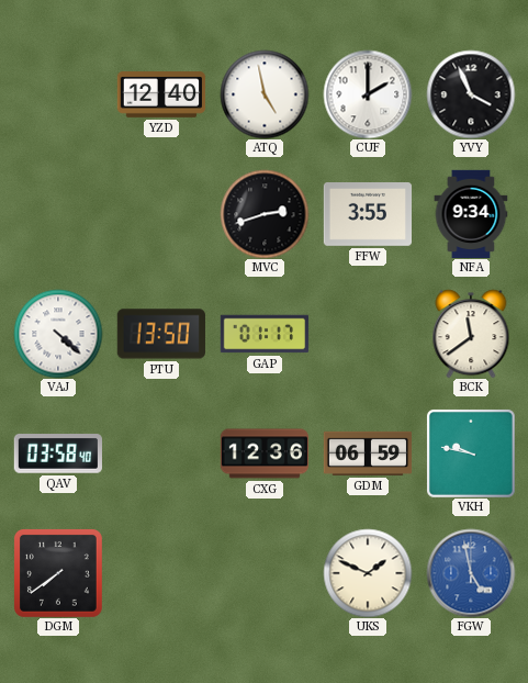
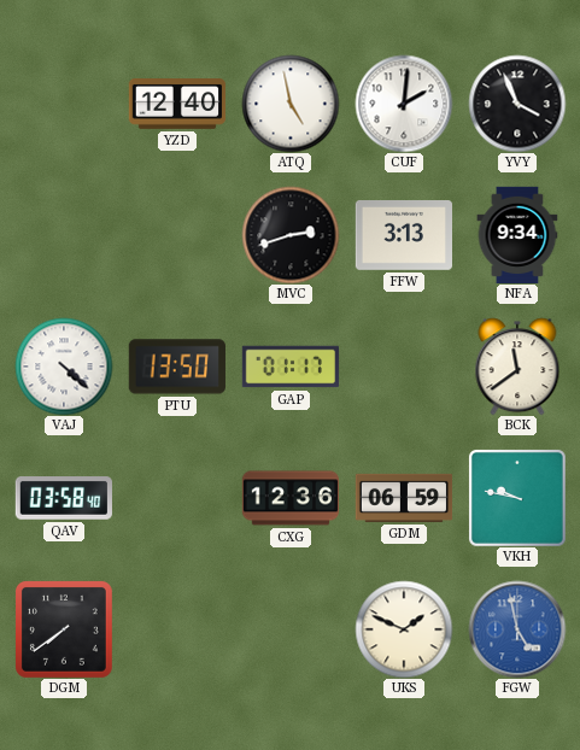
CUF: 2:00 -> 2:01
FFW: 3:55 -> 3:13
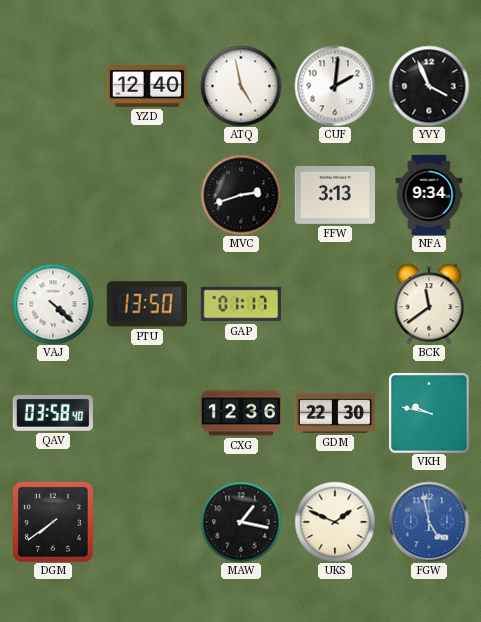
GDM: 06:59 -> 22:30
MAW: none -> 1:17
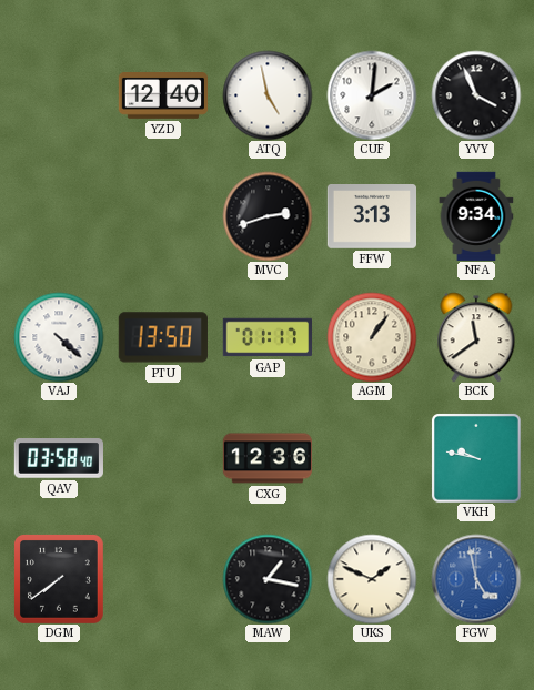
AGM: none -> 1:06
GDM: 22:30 -> none
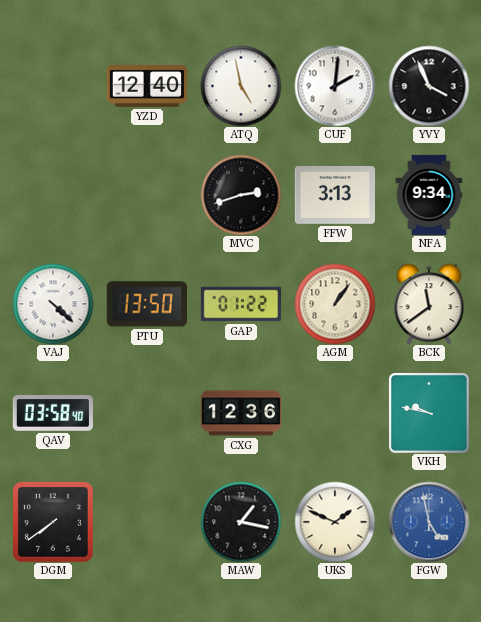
GAP: 01:17 -> 01:22
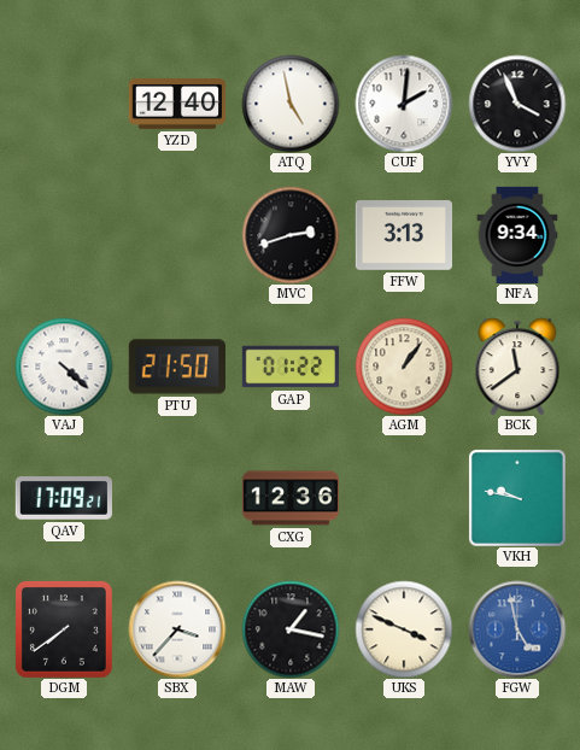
PTU: 13:50 -> 21:50
QAV: 03:58 -> 17:09
SBX: none -> 3:37
UKS: 1:49 -> 3:49
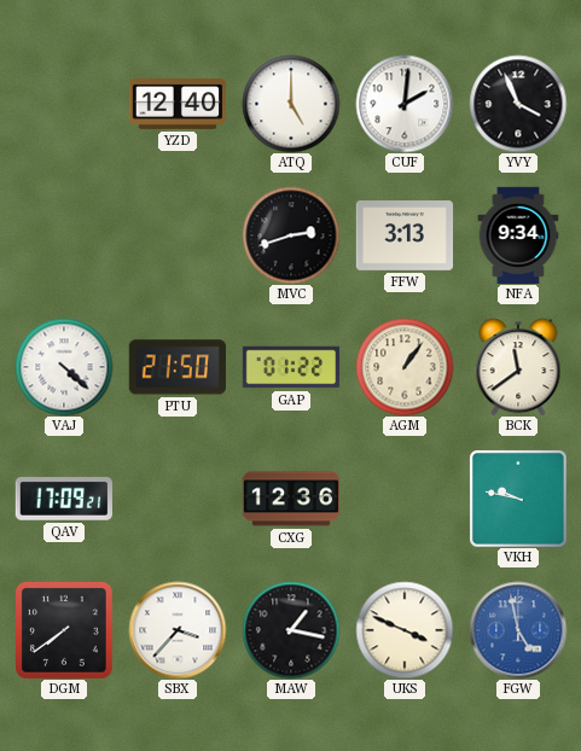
ATQ: 4:58 -> 5:00
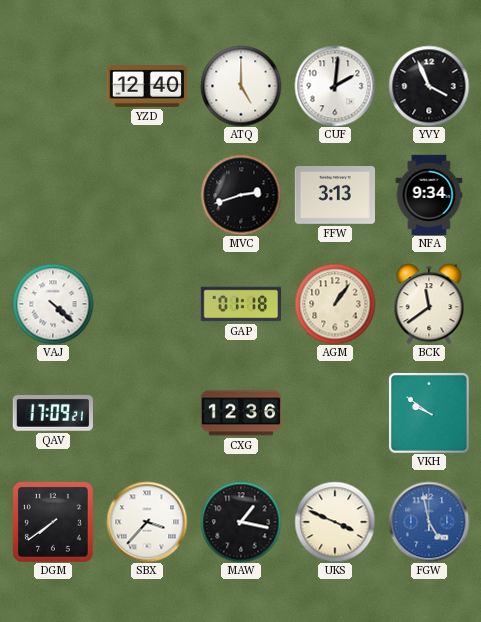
PTU: 21:50 -> none
GAP: 01:22 -> 01:18
VKH: 9:47 -> 9:51
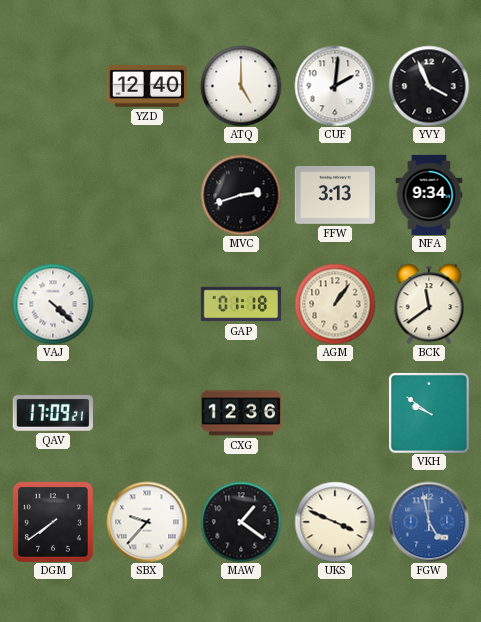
SBX: 3:37 -> 9:37
MAW: 1:17 -> 1:21
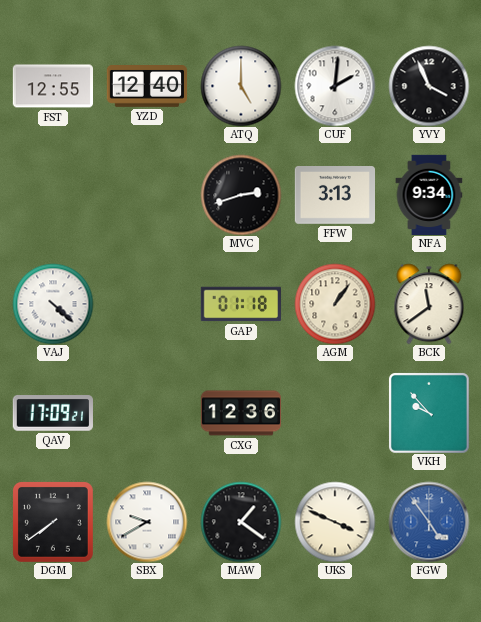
FST: none -> 12:55
VKH: 9:51 -> 9:53
SBX: 9:37 -> 9:40
FGW: 4:58 -> 4:54
